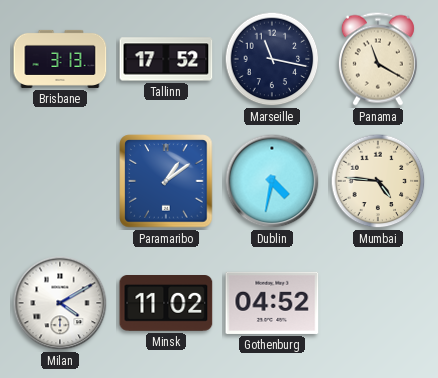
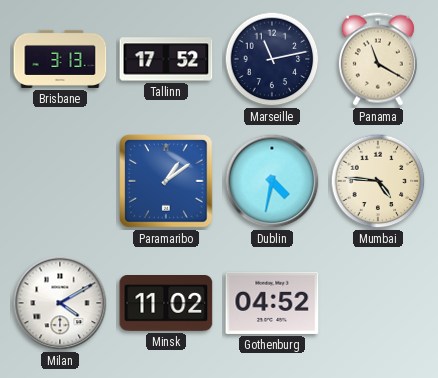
Marseille: 11:17 -> 11:13
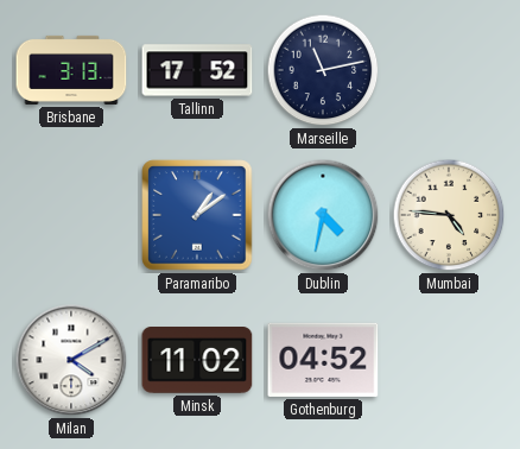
Panama: 11:20 -> none
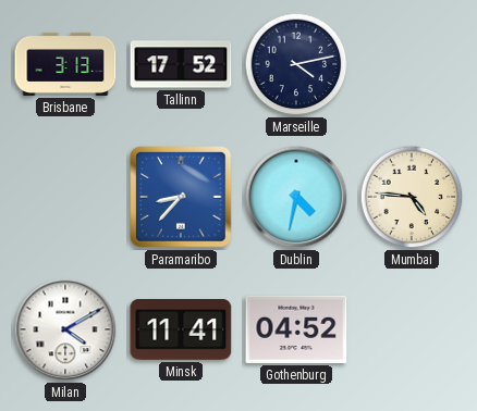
Marseille: 11:13 -> 4:13
Paramaribo: 1:09 -> 8:37
Minsk: 11:02 -> 11:41
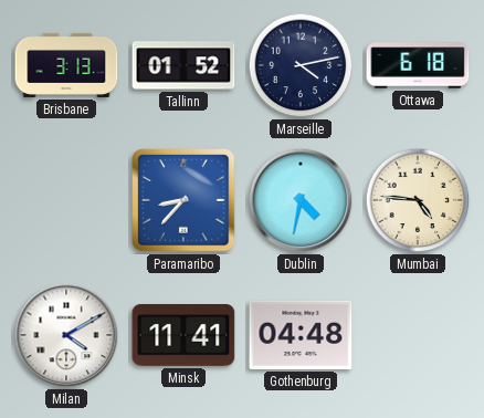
Tallinn: 17:52 -> 01:52
Ottawa: none -> 6:18
Gothenburg: 04:52 -> 04:48
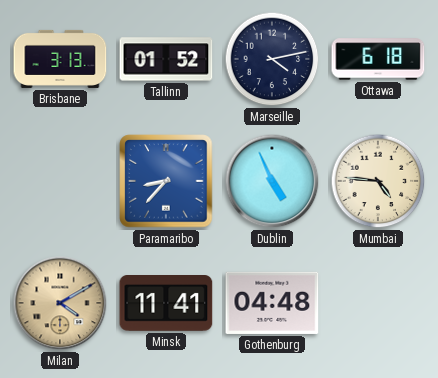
Dublin: 4:32 -> 4:56
Milan dial: white -> champagne
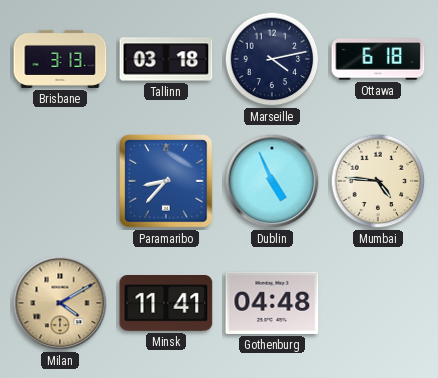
Tallinn: 01:52 -> 03:18
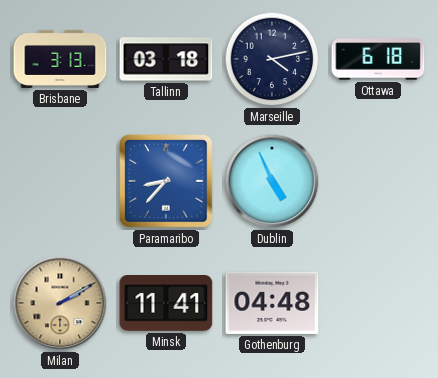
Mumbai: 4:46 -> none
Milan: 4:10 -> 2:10
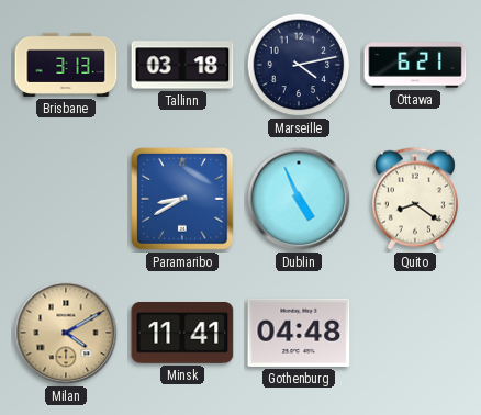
Ottawa: 6:18 -> 6:21
Paramaribo: 8:37 -> 8:40
Quito: none -> 8:21
Milan: 2:10 -> 4:10
